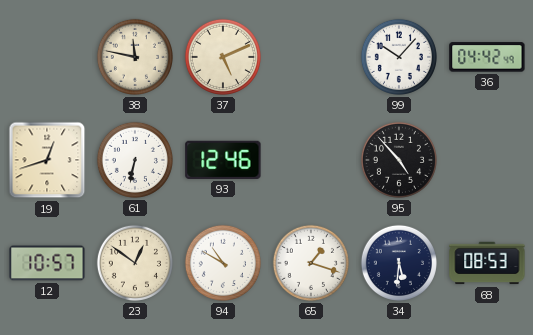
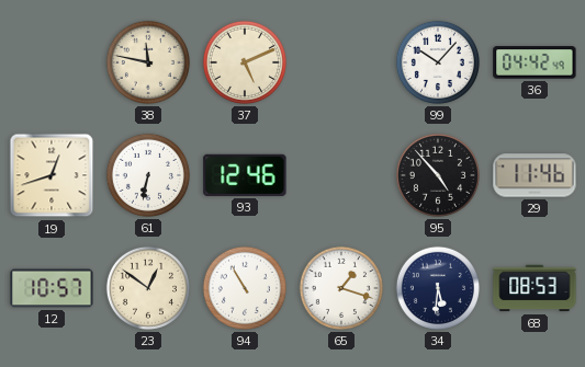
29: none -> 11:46
94: 10:50 -> 10:55
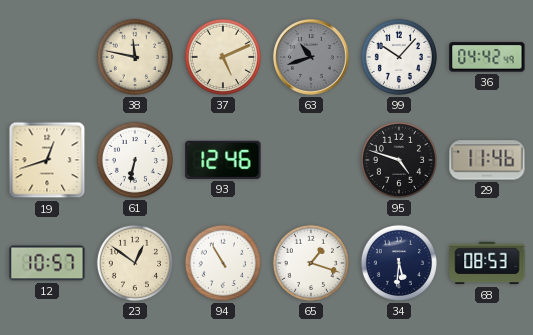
63: none -> 10:42
95: 4:53 -> 4:48
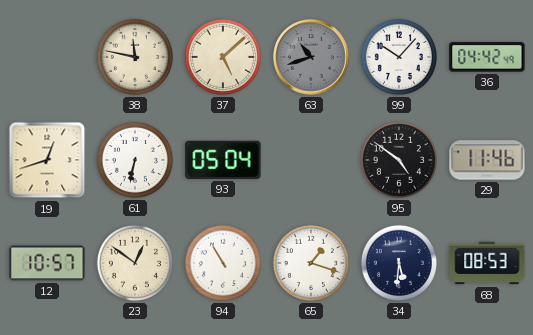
37: 5:11 -> 5:08
93: 12:46 -> 05:04
95: 4:48 -> 4:51
